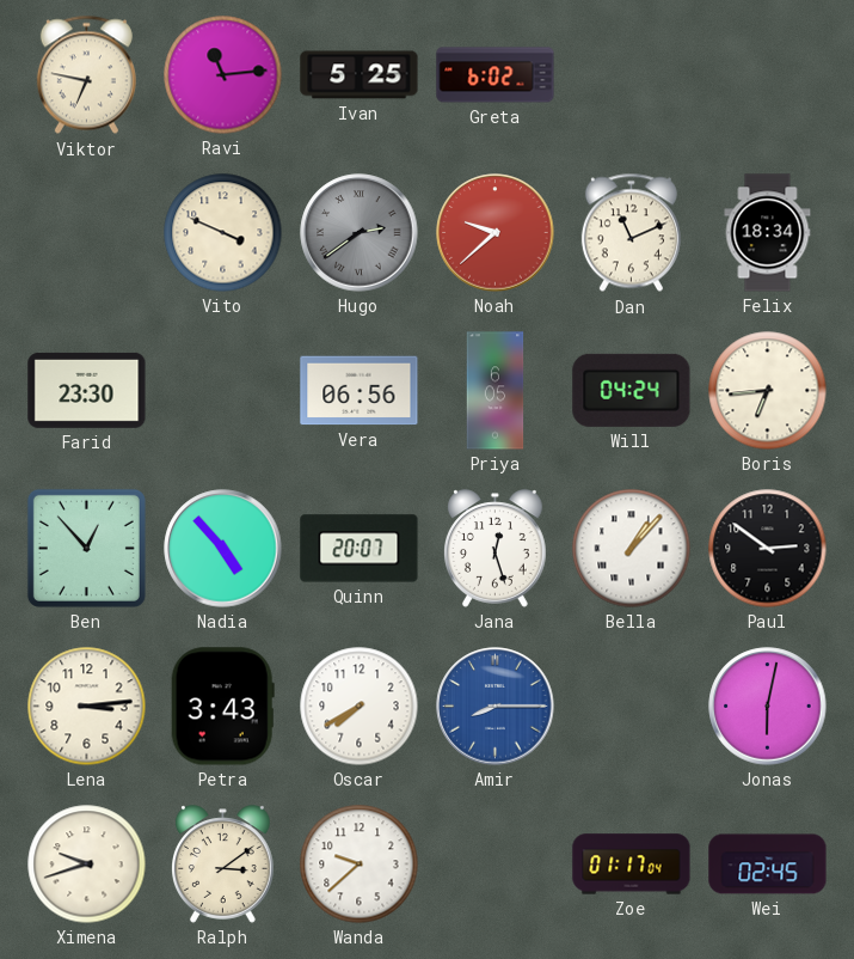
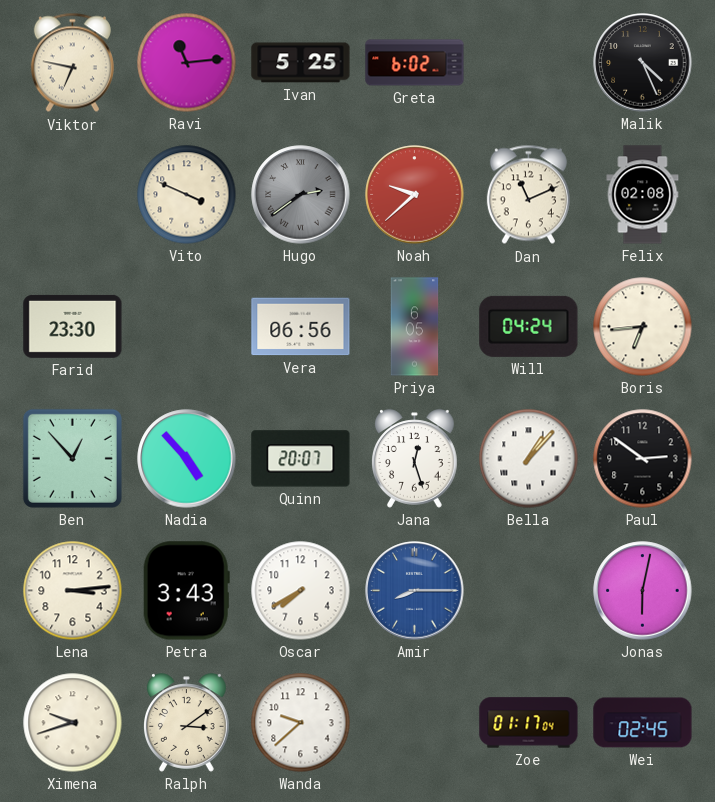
Malik: none -> 4:26
Felix: 18:34 -> 02:08
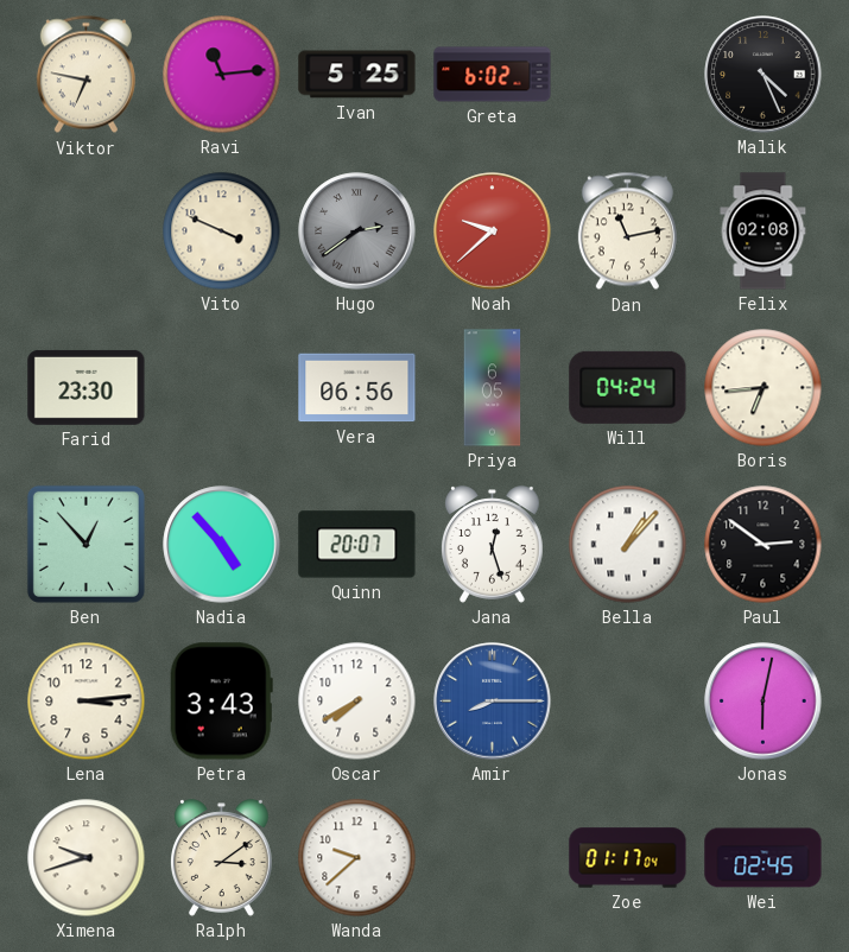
Dan: 11:11 -> 11:13
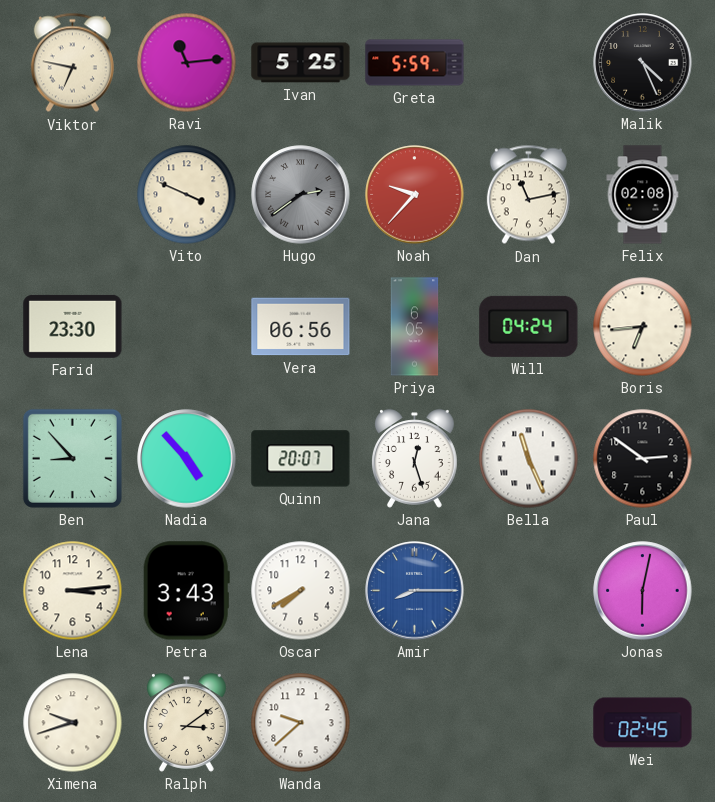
Greta: 6:02 -> 5:59
Noah: 9:38 -> 9:37
Ben: 12:53 -> 8:53
Bella: 1:07 -> 11:26
Zoe: 01:17 -> none
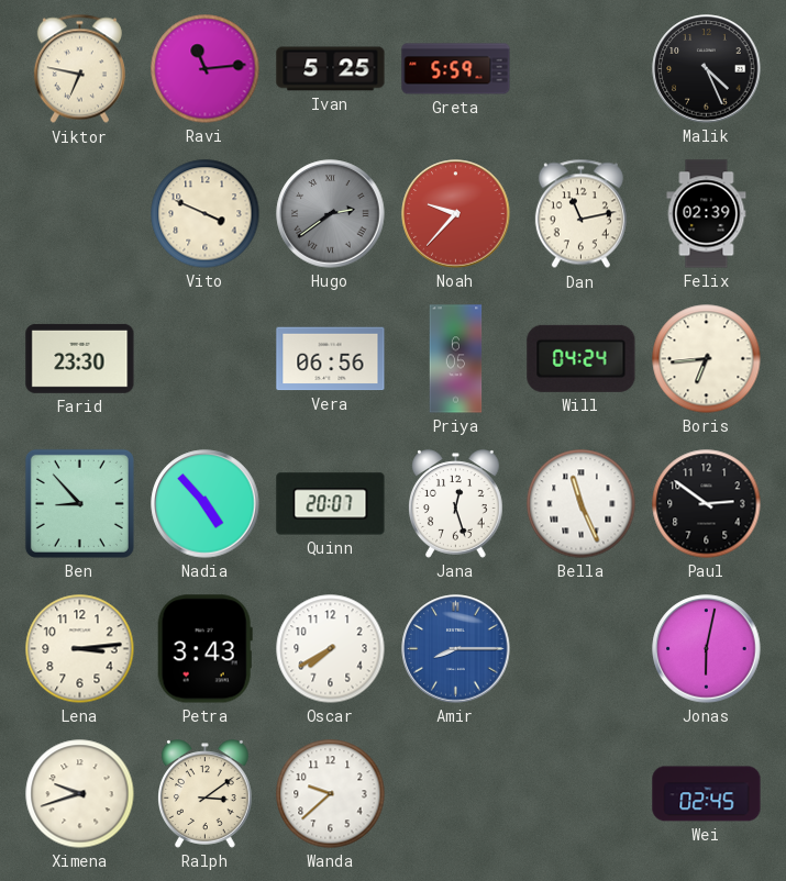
Felix: 02:08 -> 02:39
